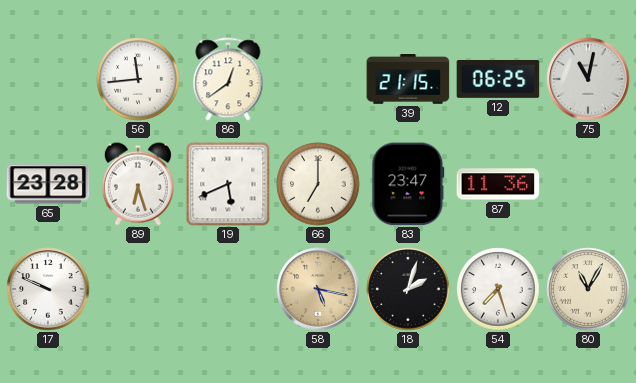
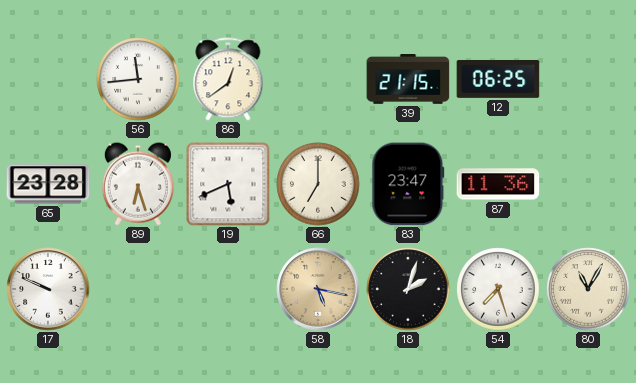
75: 11:02 -> none
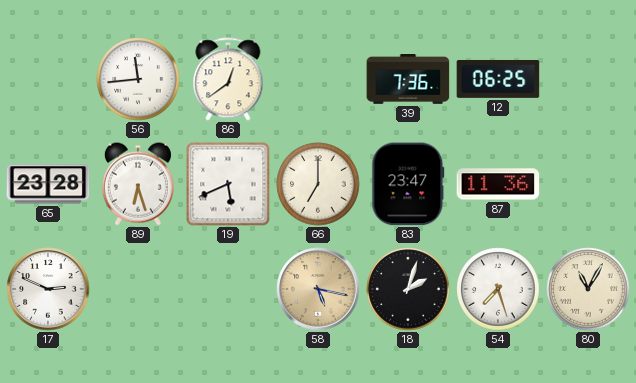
39: 21:15 -> 7:36
17: 9:49 -> 2:49
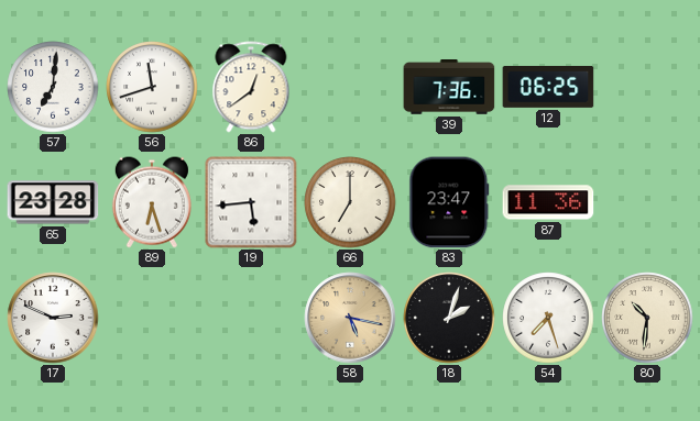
57: none -> 7:01
56: 11:44 -> 11:42
19: 5:41 -> 5:44
80: 11:05 -> 10:31
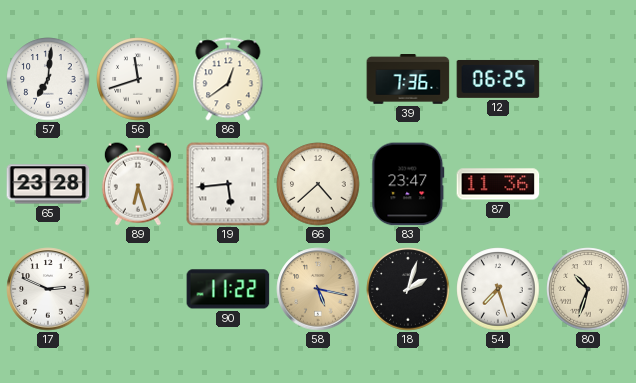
66: 7:00 -> 4:38
90: none -> 11:22
80: 10:31 -> 10:33
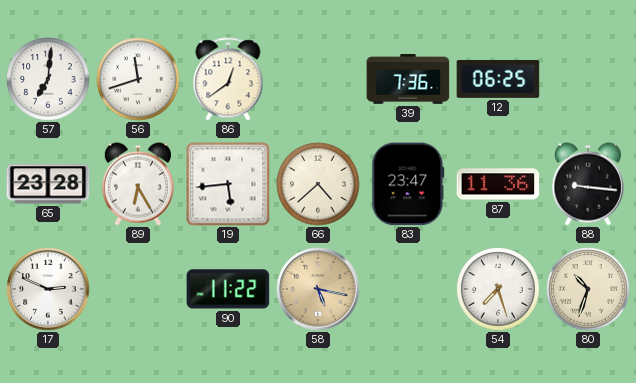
89: 6:27 -> 6:25
88: none -> 9:16
18: 2:03 -> none
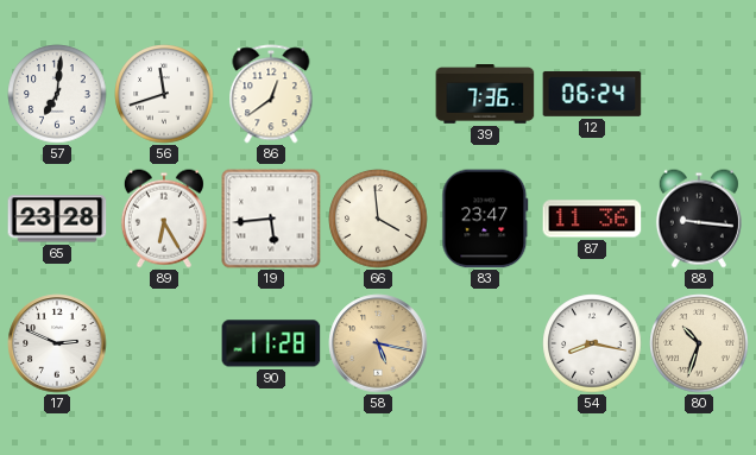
12: 06:25 -> 06:24
66: 4:38 -> 3:59
90: 11:22 -> 11:28
54: 7:27 -> 8:17
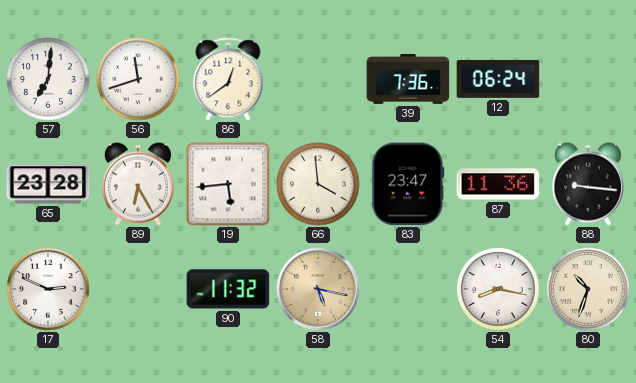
90: 11:28 -> 11:32
